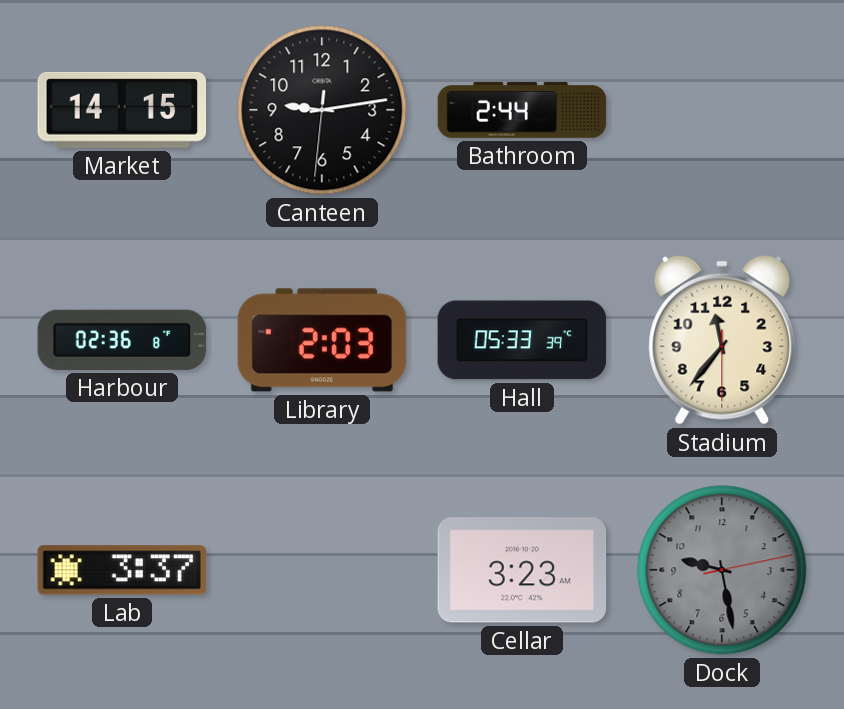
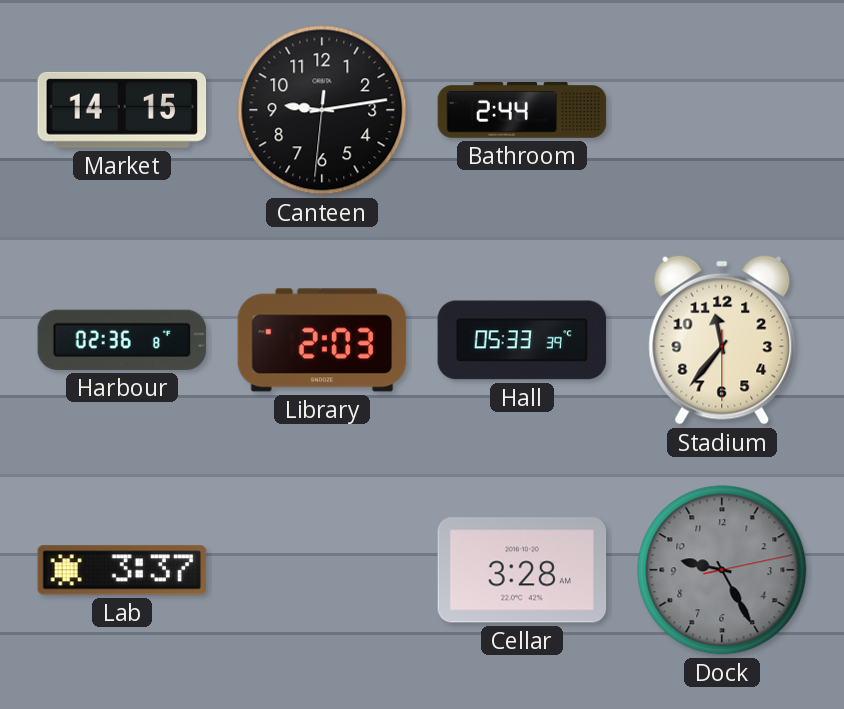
Cellar: 3:23 -> 3:28
Dock: 9:28 -> 9:25
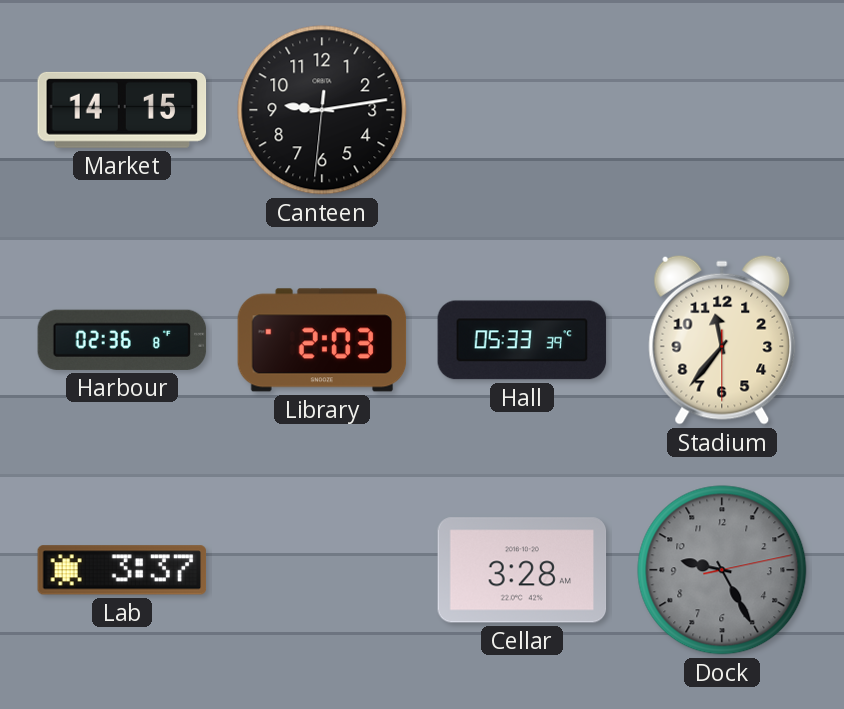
Bathroom: 2:44 -> none
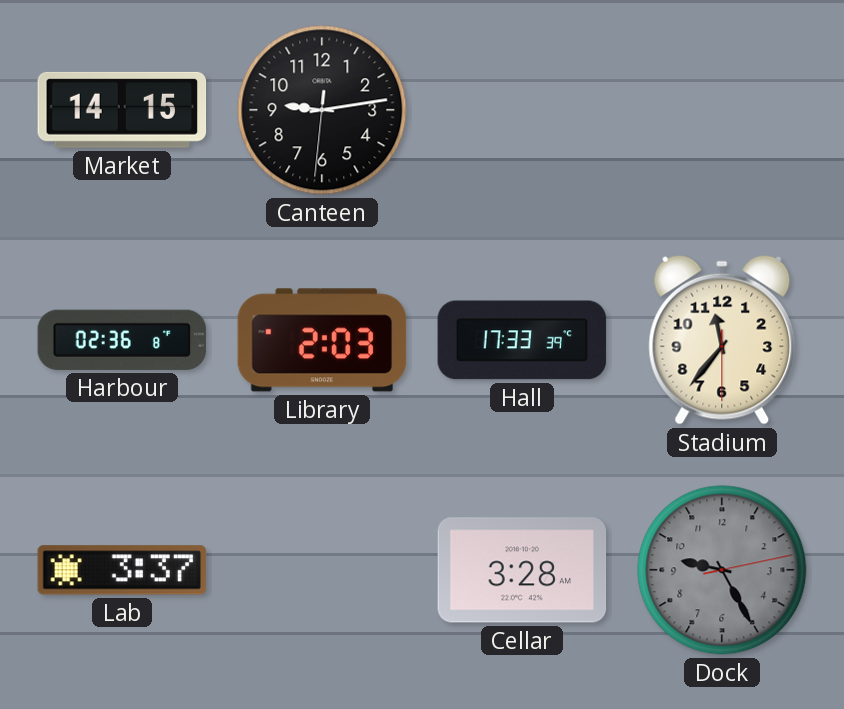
Hall: 05:33 -> 17:33
